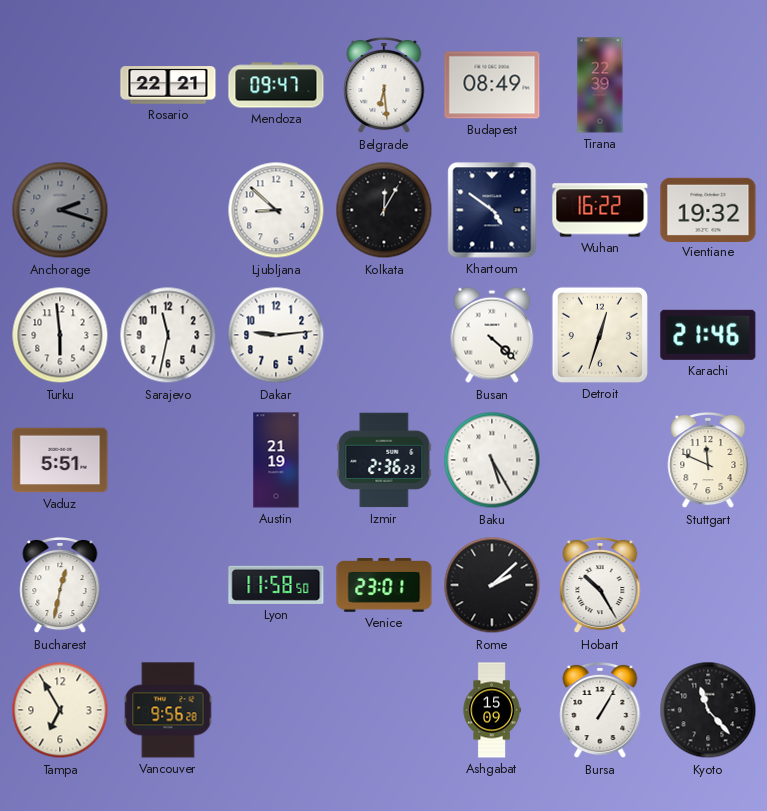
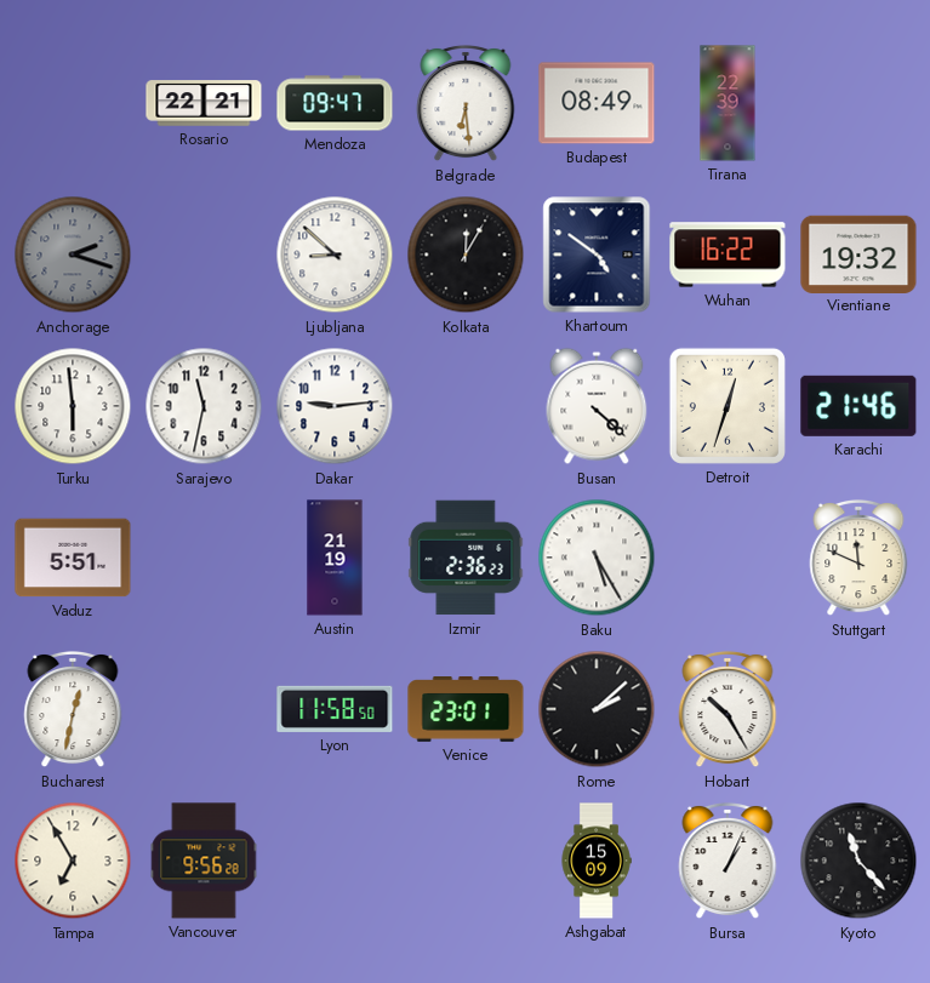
Bursa: 1:05 -> 1:04
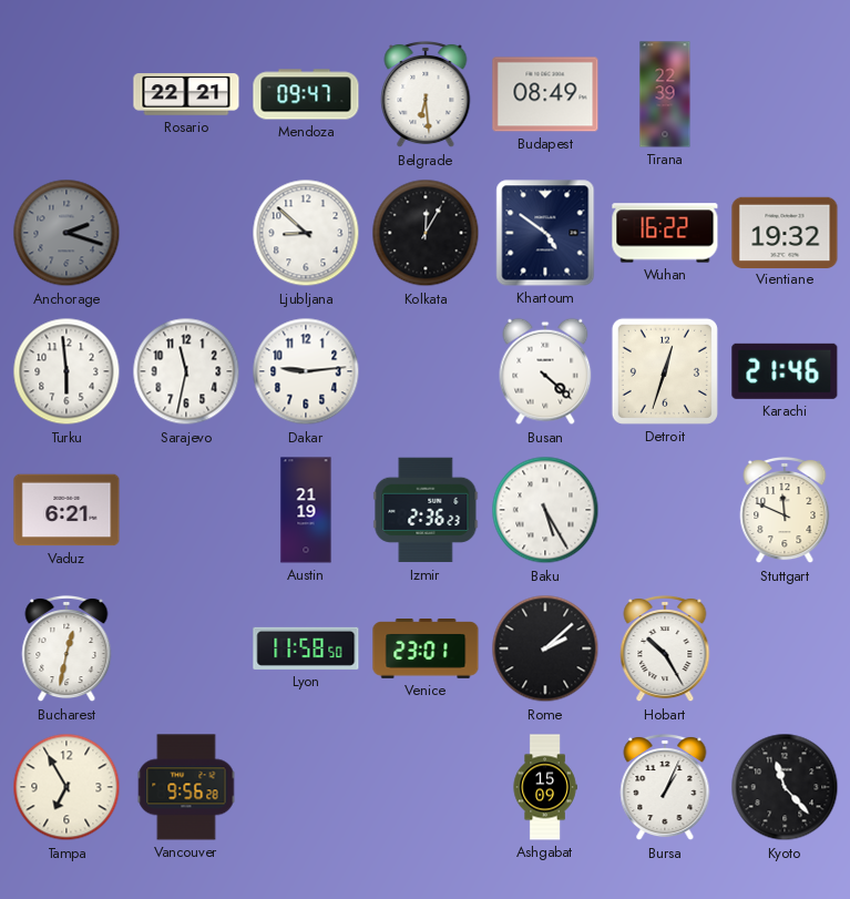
Vaduz: 5:51 -> 6:21
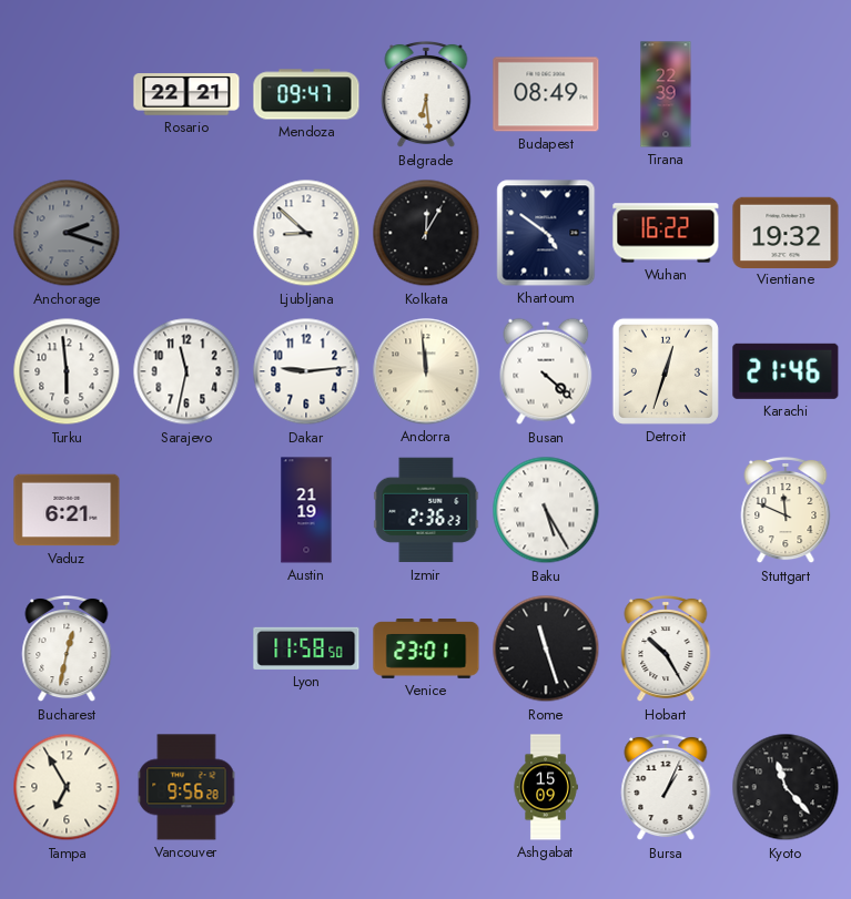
Andorra: none -> 11:59
Rome: 2:08 -> 11:27
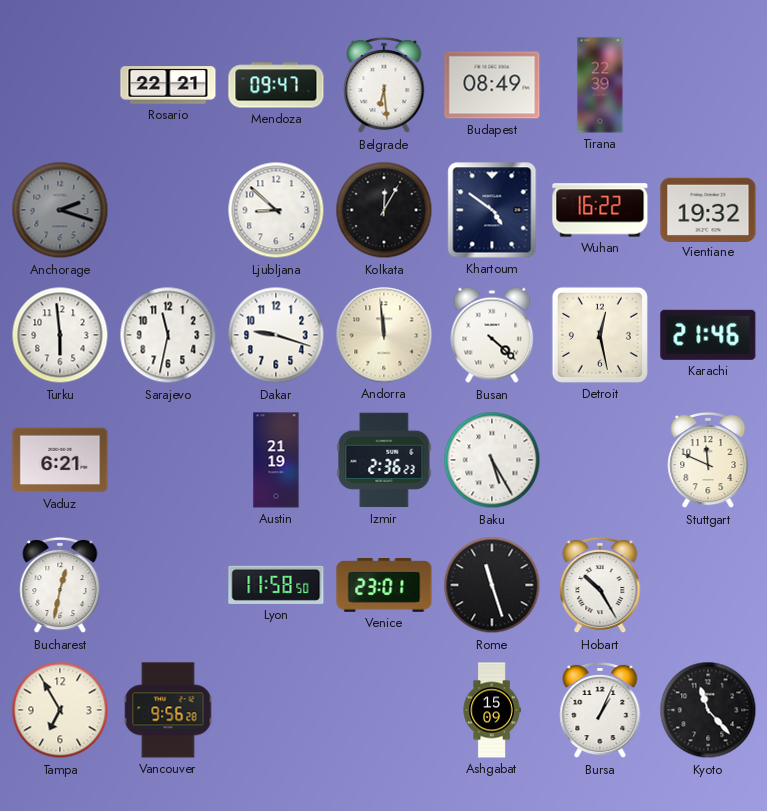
Dakar: 9:14 -> 9:18
Detroit: 12:33 -> 12:28
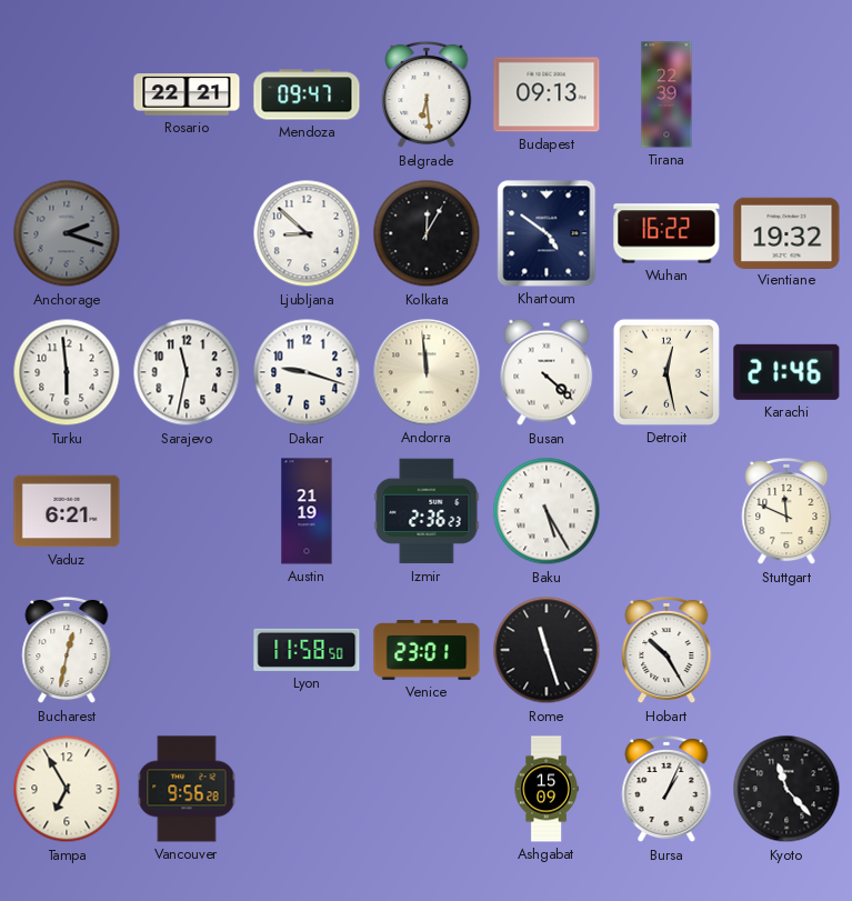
Budapest: 08:49 -> 09:13
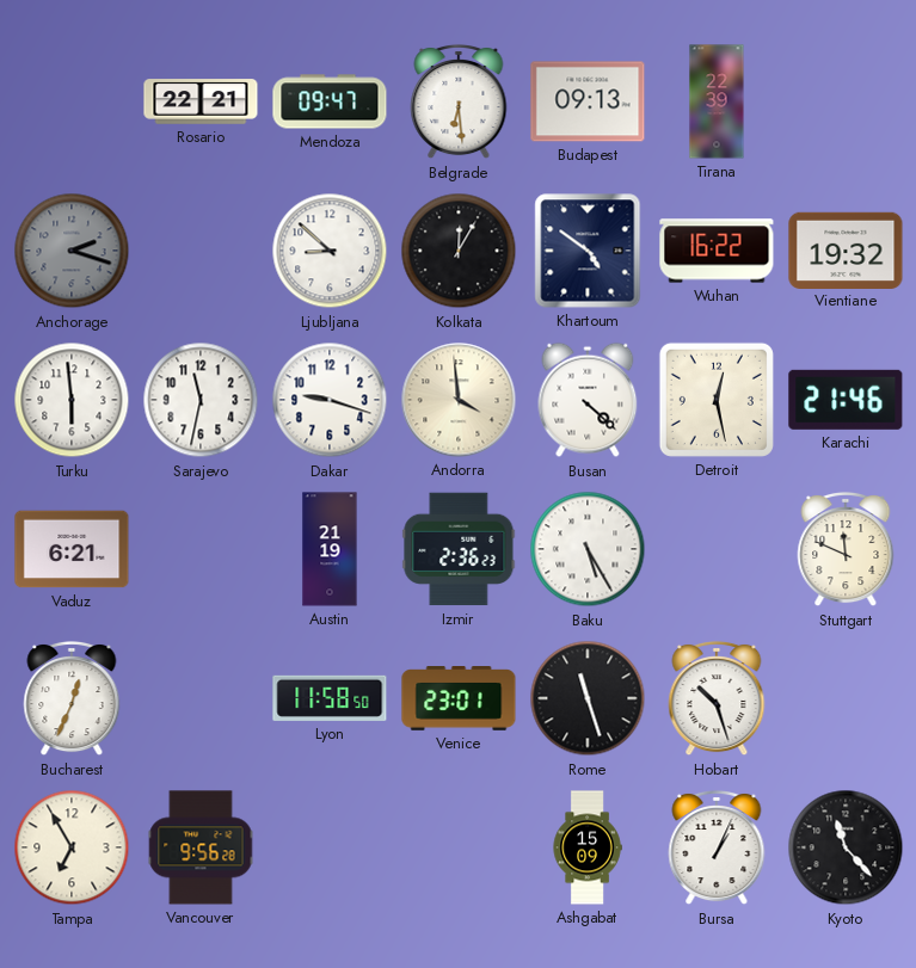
Andorra: 11:59 -> 3:59
Bucharest: 12:32 -> 12:34
Hobart: 10:25 -> 10:27
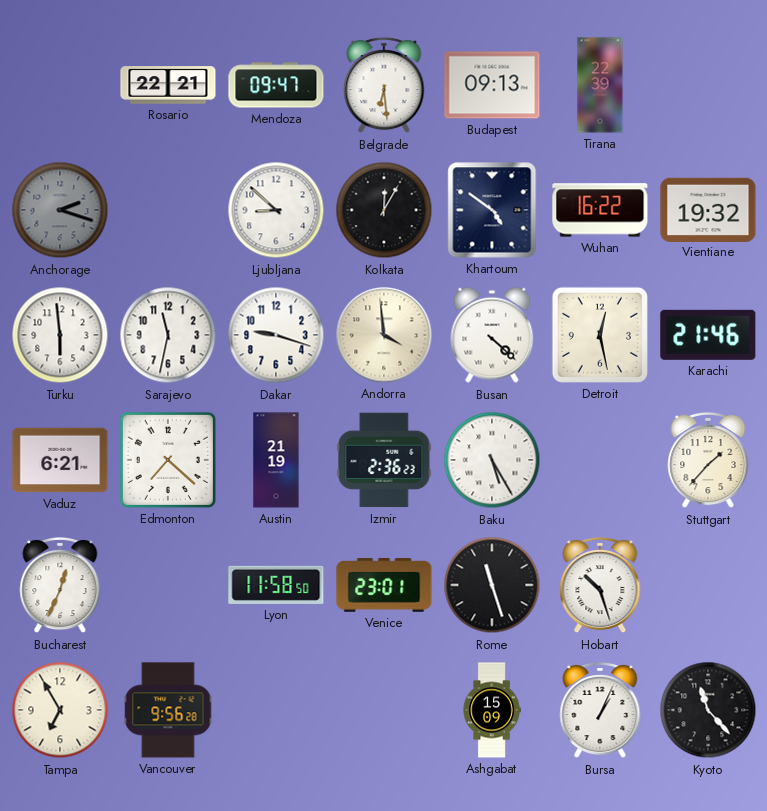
Edmonton: none -> 7:22
Stuttgart: 11:49 -> 1:37
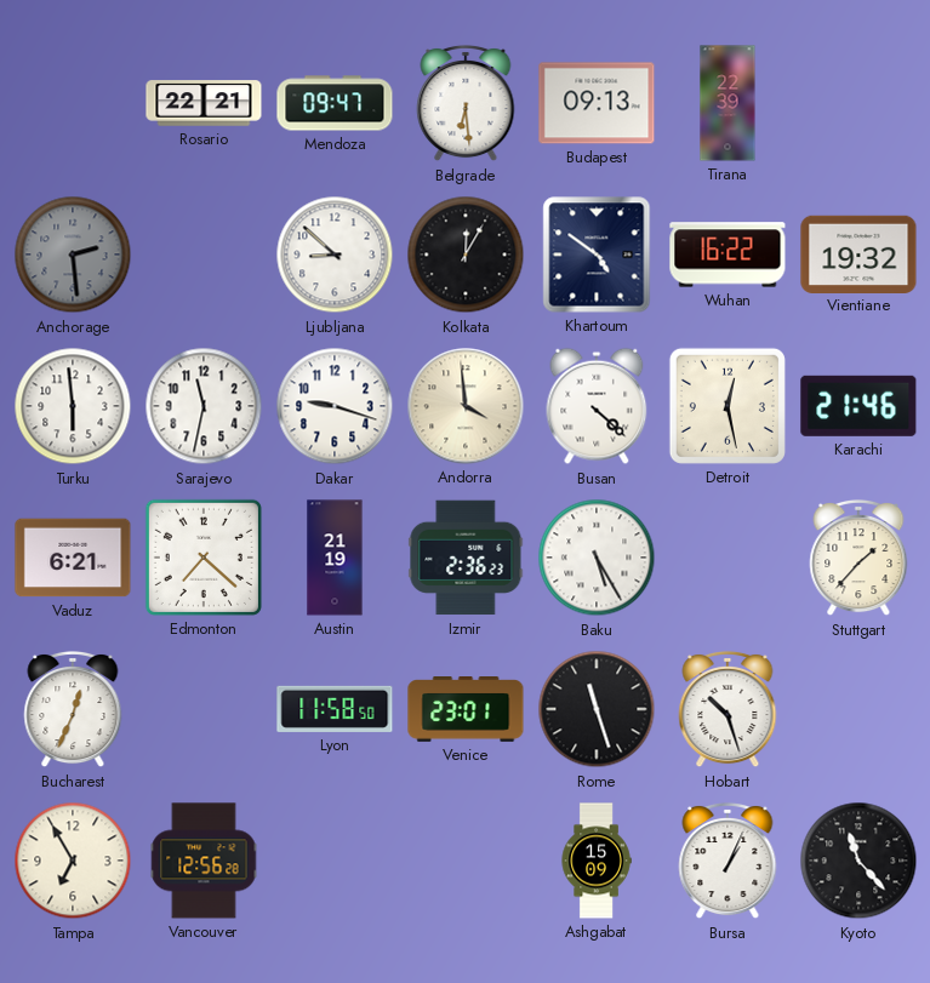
Anchorage: 2:18 -> 2:29
Vancouver: 9:56 -> 12:56
